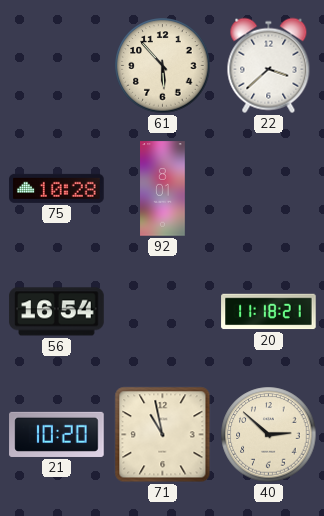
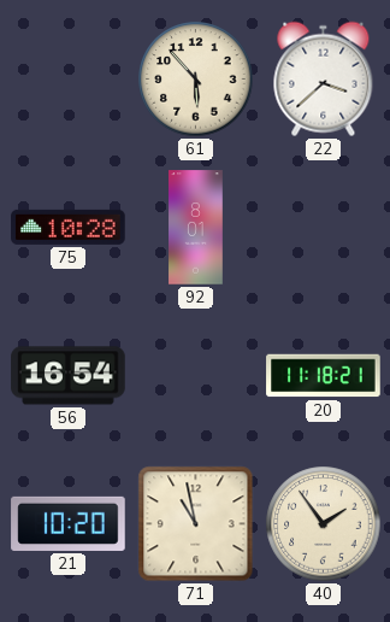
40: 2:52 -> 1:54
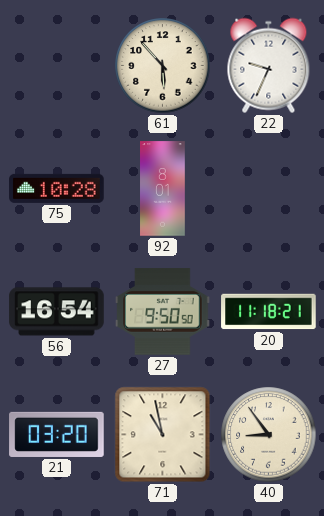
22: 3:38 -> 9:34
27: none -> 9:50
21: 10:20 -> 03:20
40: 1:54 -> 8:54
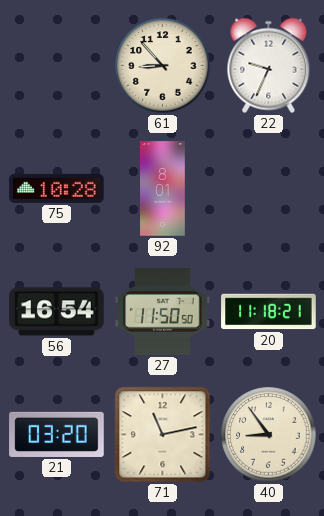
61: 5:53 -> 8:53
27: 9:50 -> 11:50
71: 10:58 -> 11:13
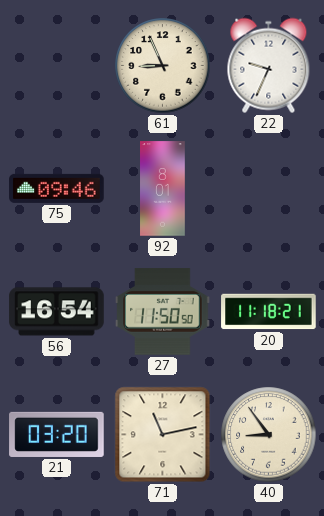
61: 8:53 -> 8:56
75: 10:28 -> 09:46
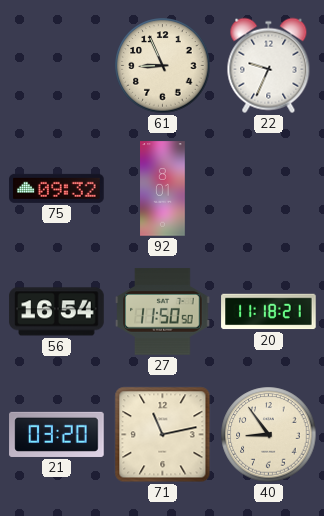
75: 09:46 -> 09:32
